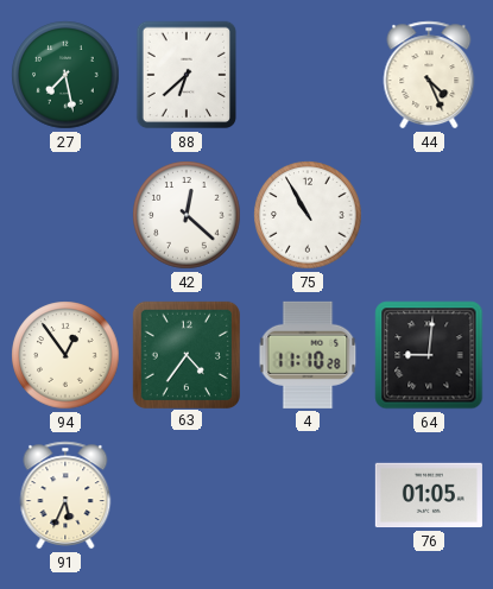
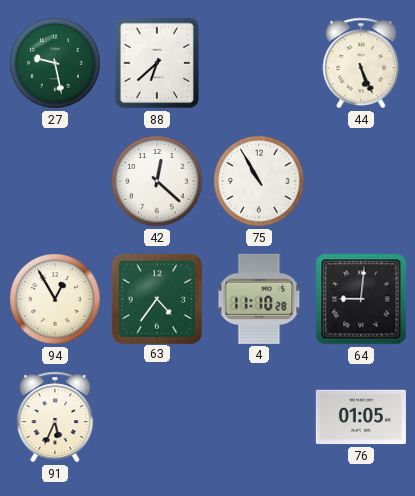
27: 7:28 -> 9:28
44: 4:26 -> 5:26
94: 12:54 -> 12:55
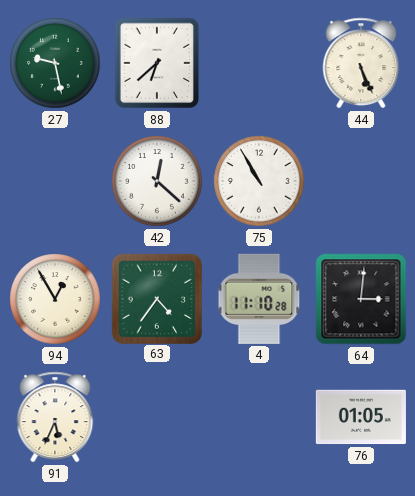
64: 9:01 -> 3:01
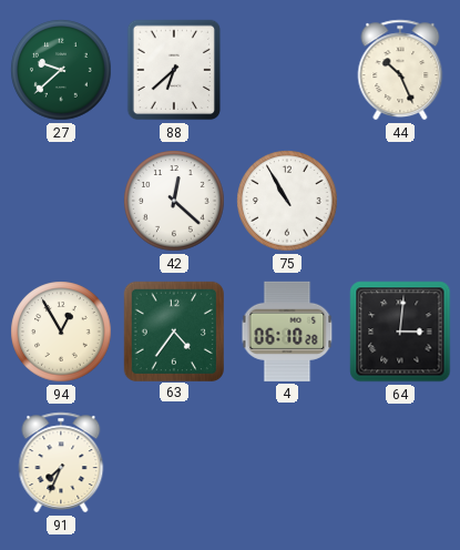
27: 9:28 -> 9:38
44: 5:26 -> 10:26
4: 11:10 -> 06:10
91: 5:34 -> 7:34
76: 01:05 -> none
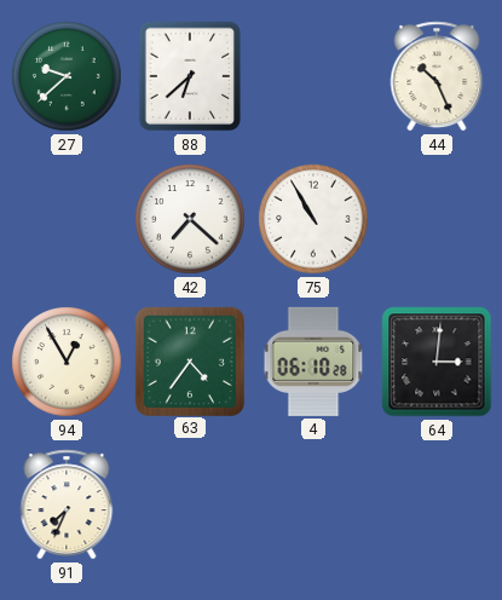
42: 12:22 -> 7:22
